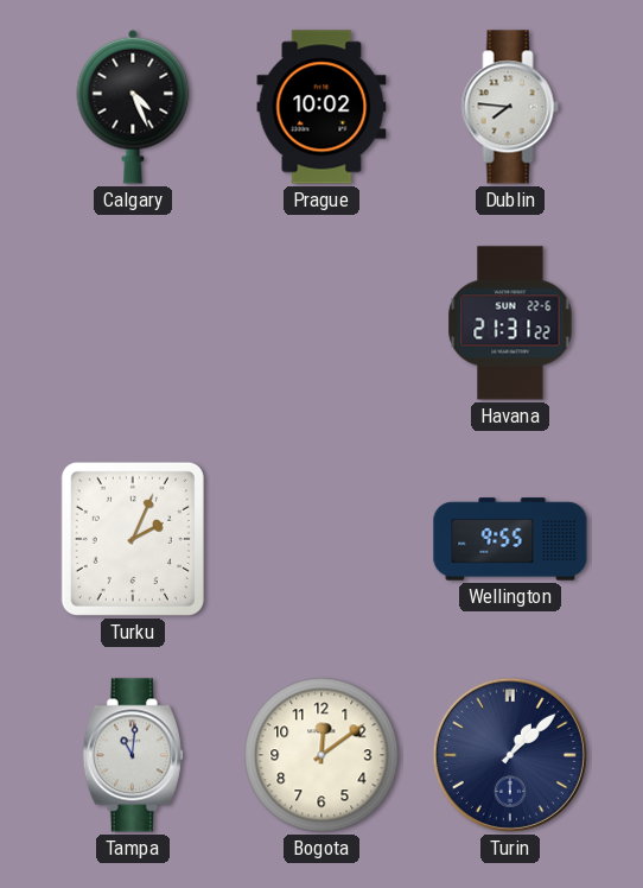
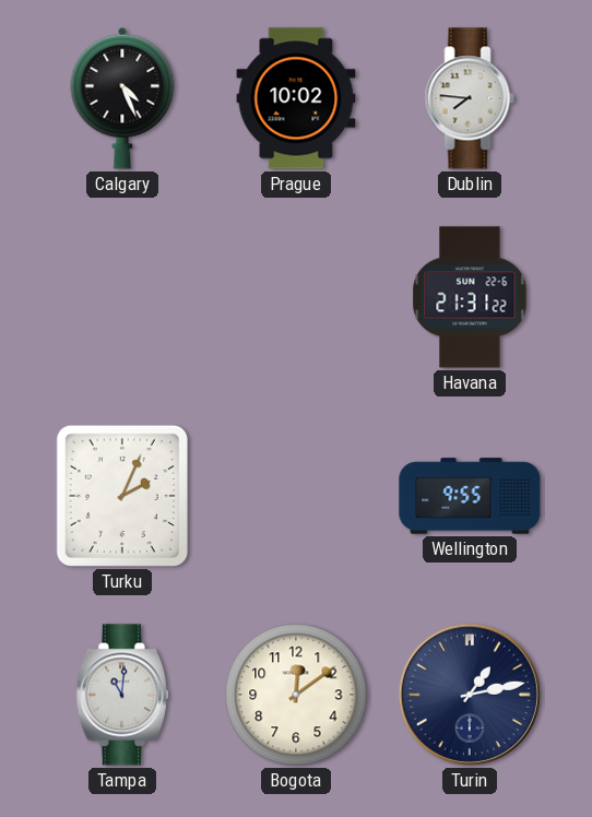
Turin: 1:08 -> 1:13
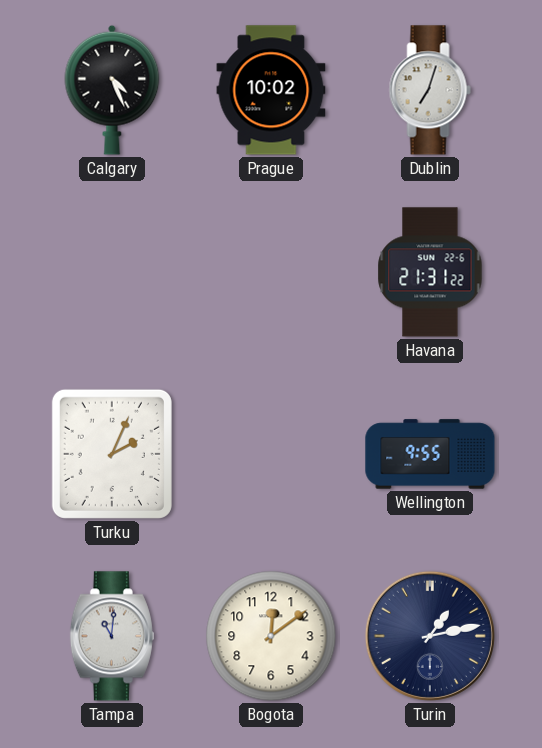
Dublin: 7:46 -> 7:03
